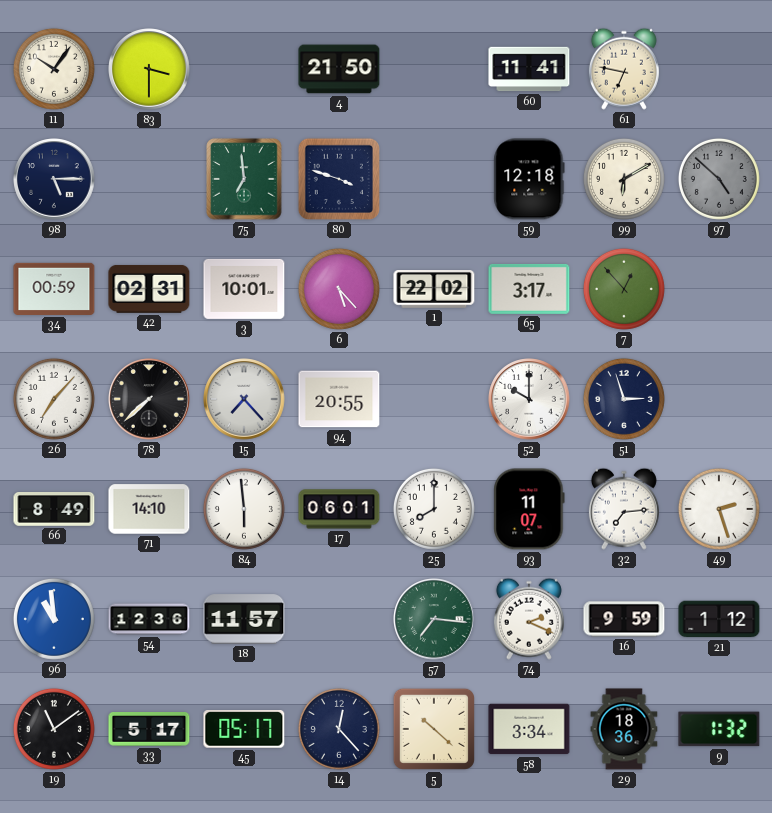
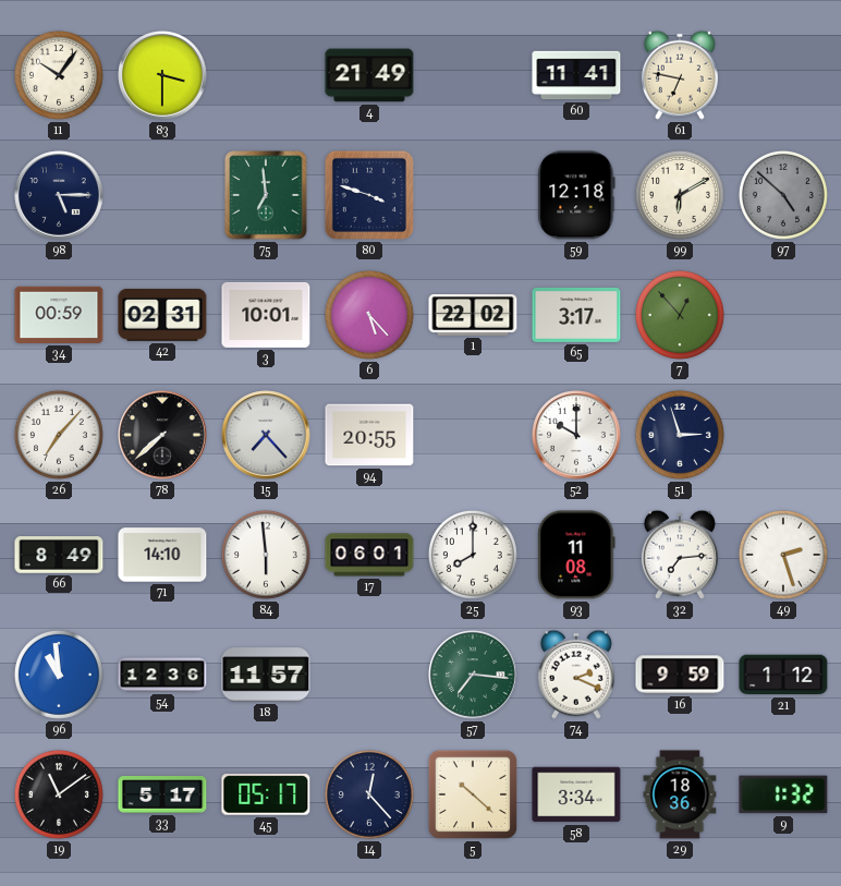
4: 21:50 -> 21:49
93: 11:07 -> 11:08
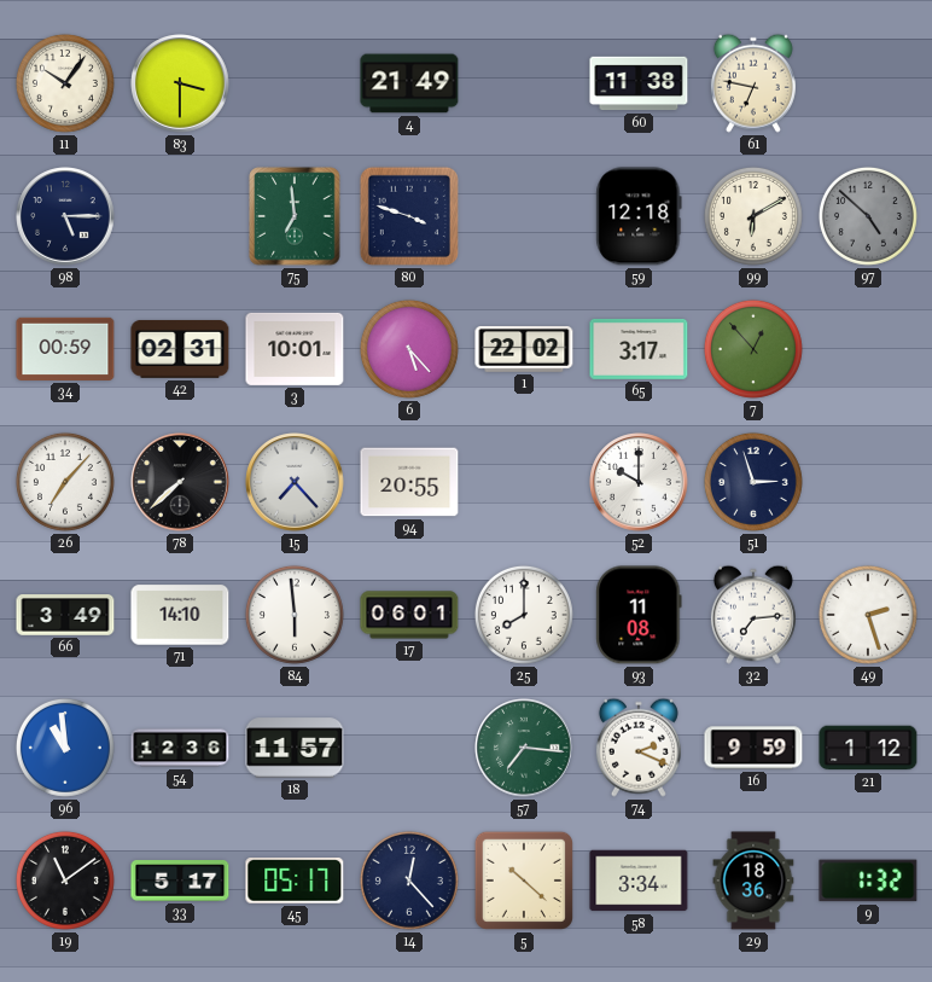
60: 11:41 -> 11:38
66: 8:49 -> 3:49
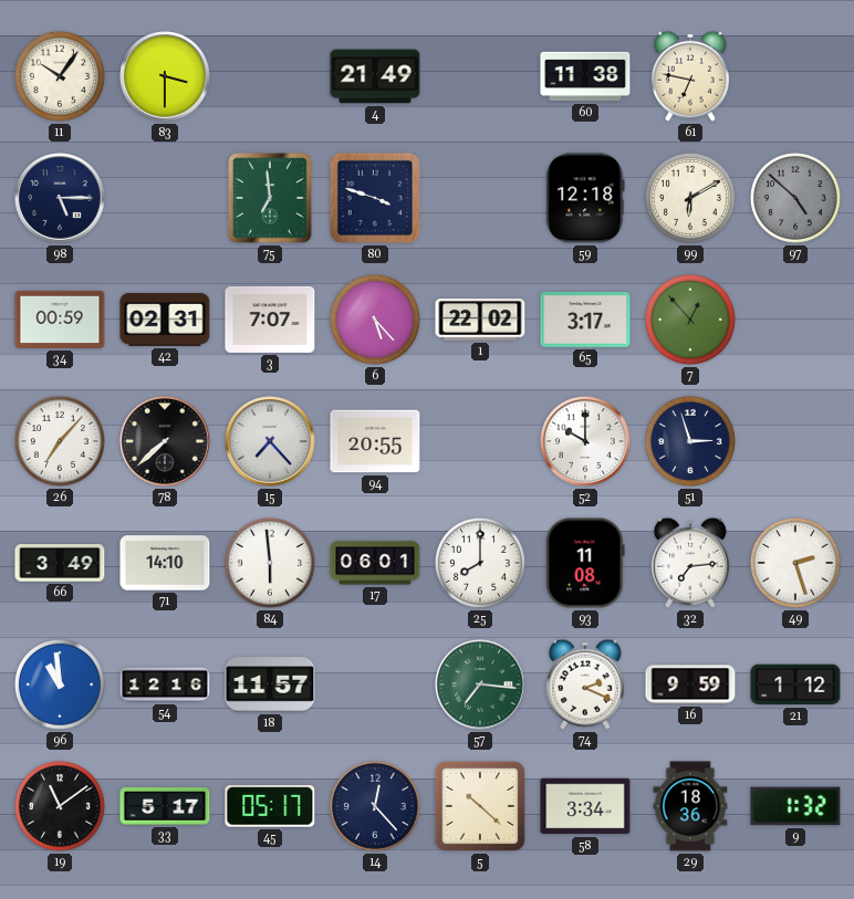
3: 10:01 -> 7:07
54: 12:36 -> 12:16
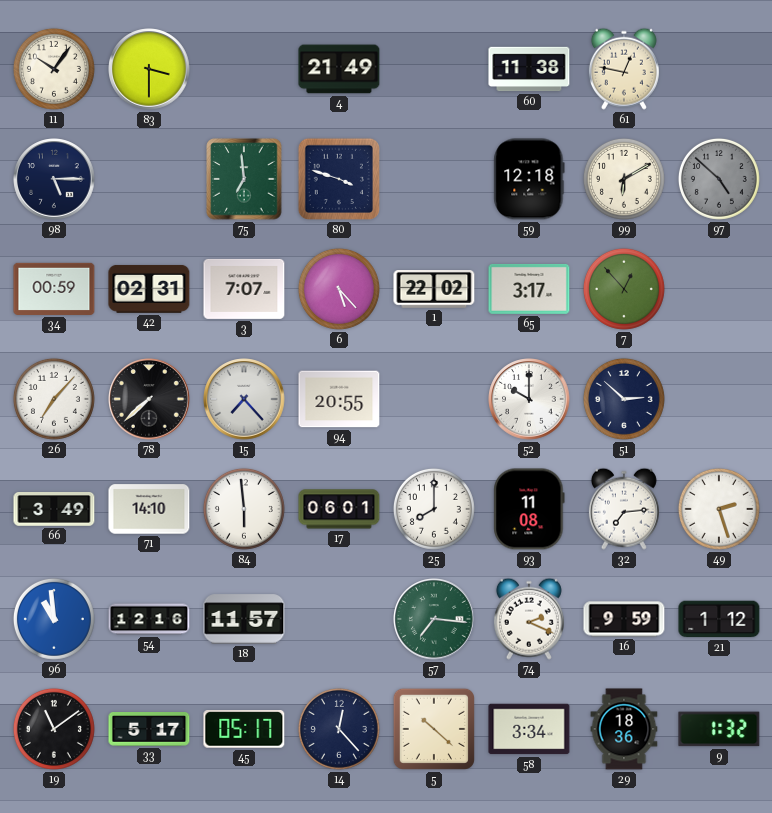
61: 6:47 -> 12:47
51: 2:57 -> 2:52
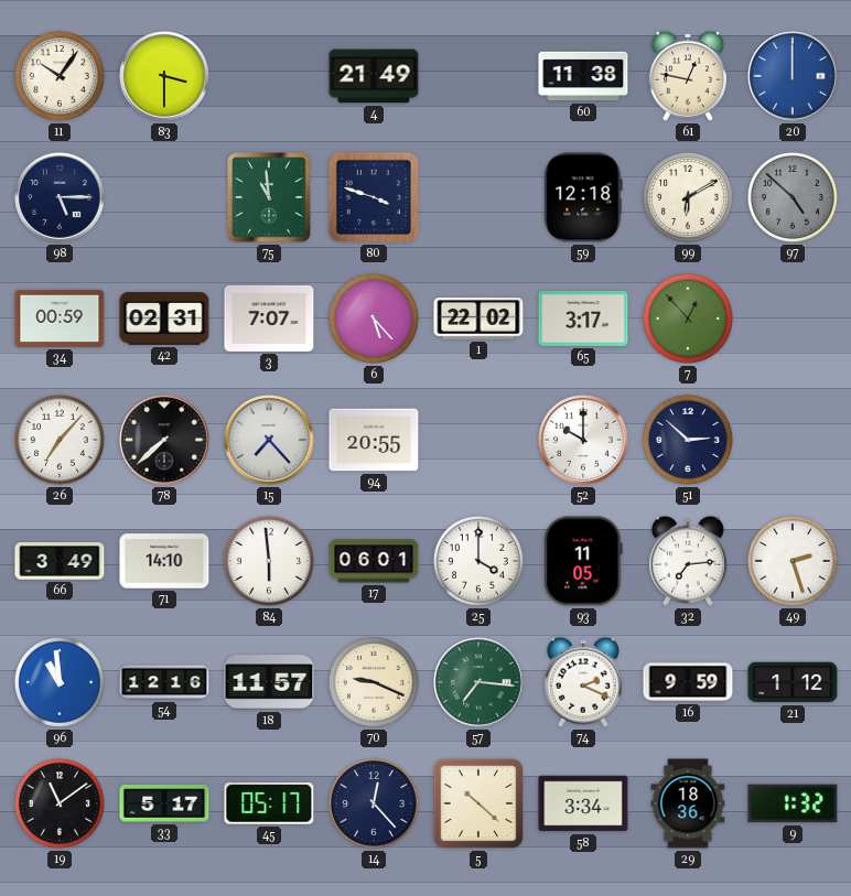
20: none -> 12:00
75: 6:59 -> 10:59
25: 8:00 -> 4:00
93: 11:08 -> 11:05
70: none -> 9:19
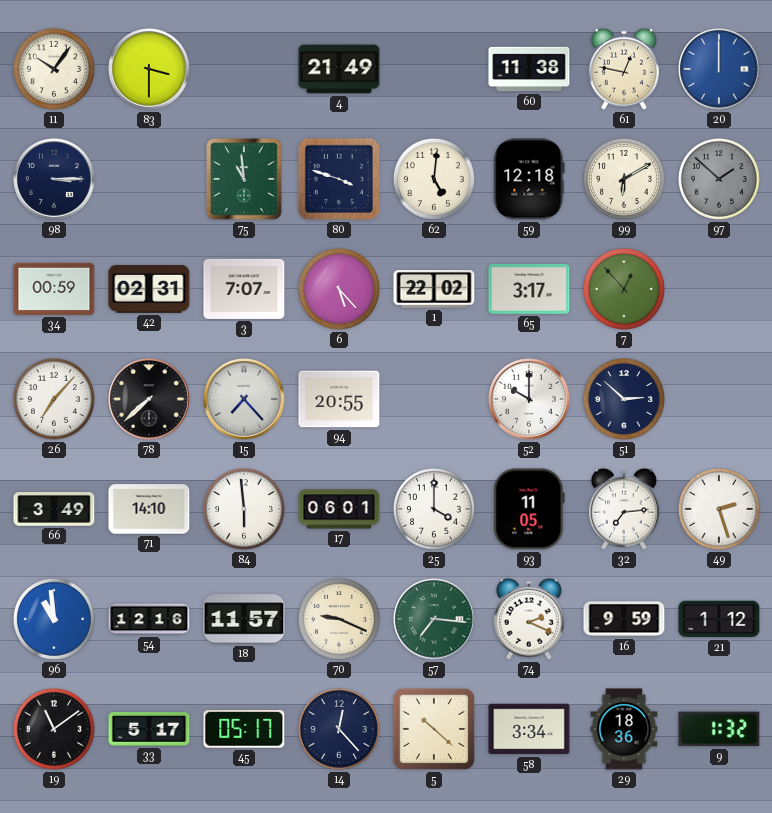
98: 5:15 -> 3:15
62: none -> 5:01
97: 4:52 -> 1:52
